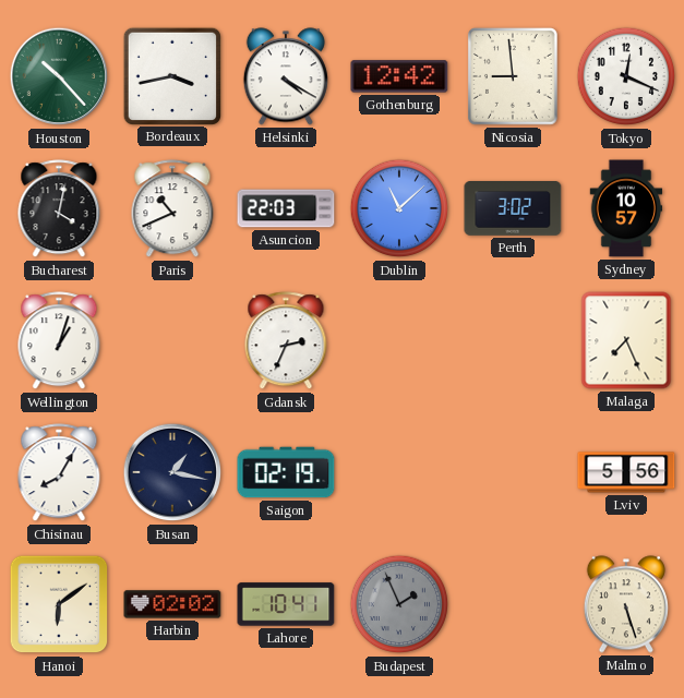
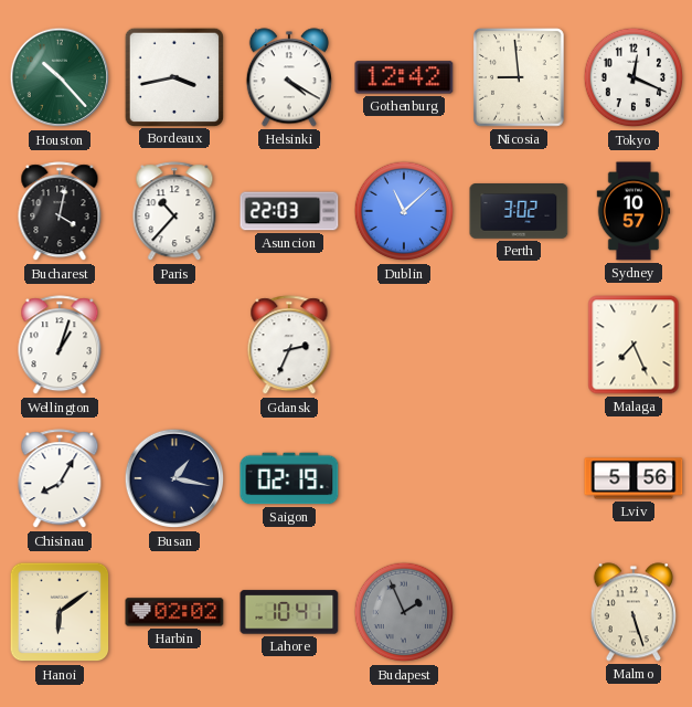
Paris: 10:41 -> 10:37
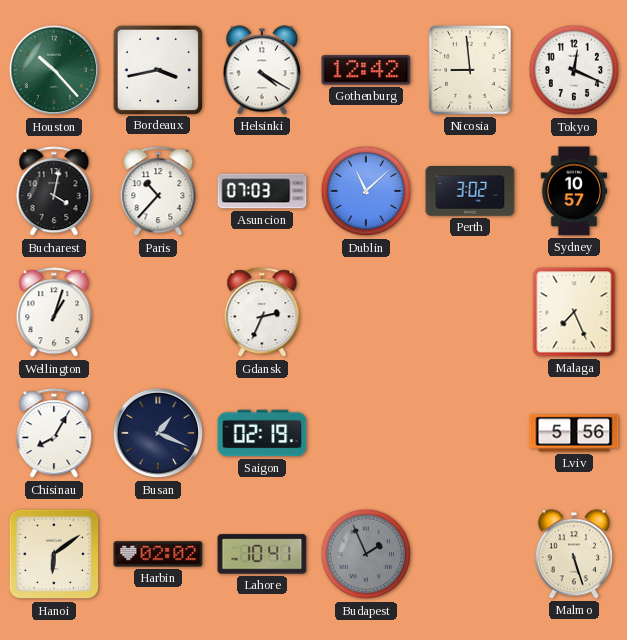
Asuncion: 22:03 -> 07:03
Busan: 1:17 -> 1:19
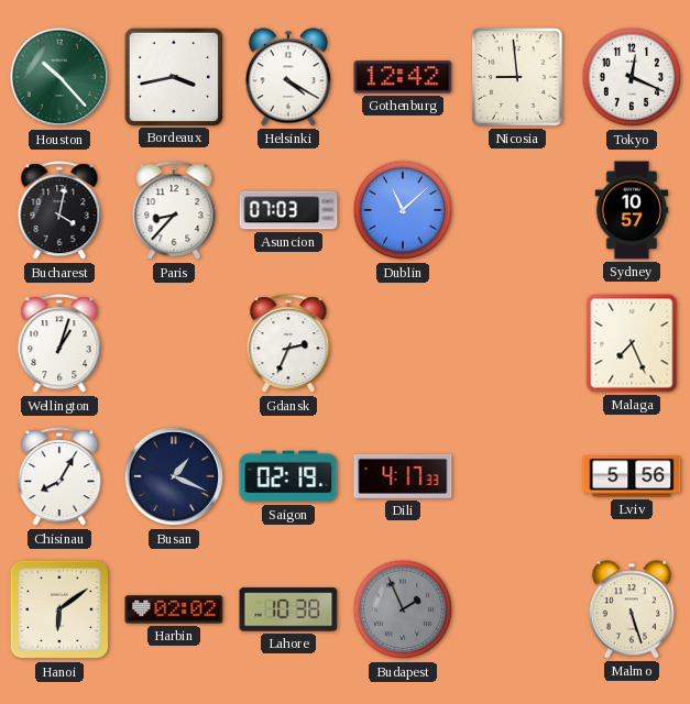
Paris: 10:37 -> 8:37
Perth: 3:02 -> none
Dili: none -> 4:17
Lahore: 10:41 -> 10:38
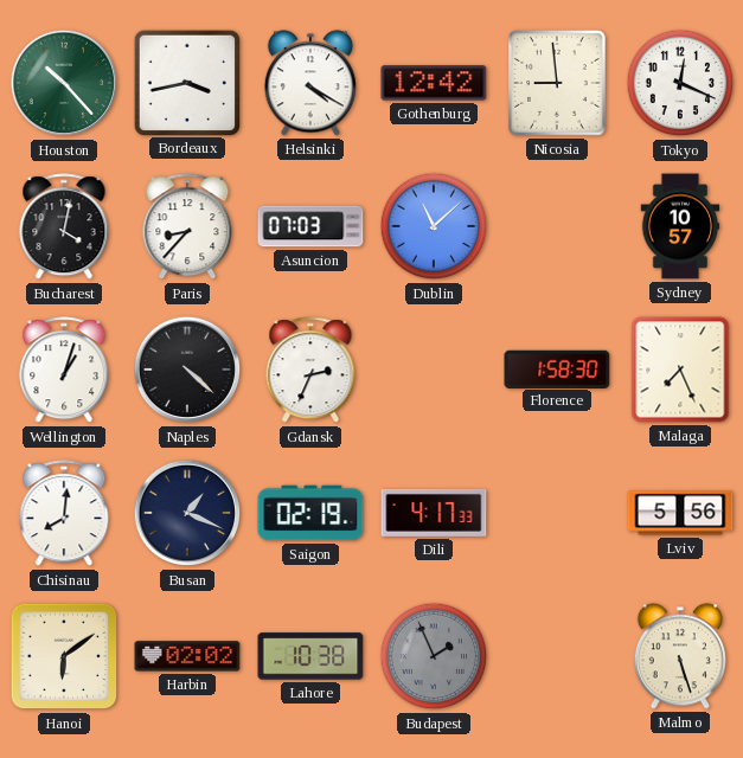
Naples: none -> 4:22
Florence: none -> 1:58
Chisinau: 8:05 -> 8:01
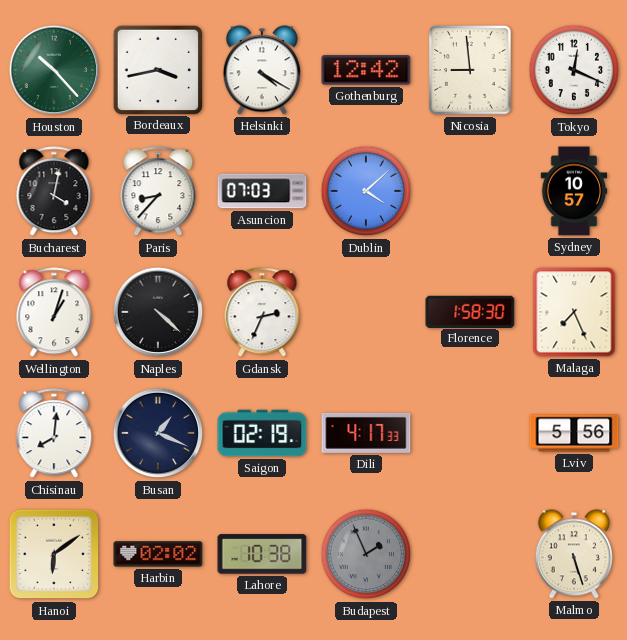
Dublin: 11:08 -> 4:08
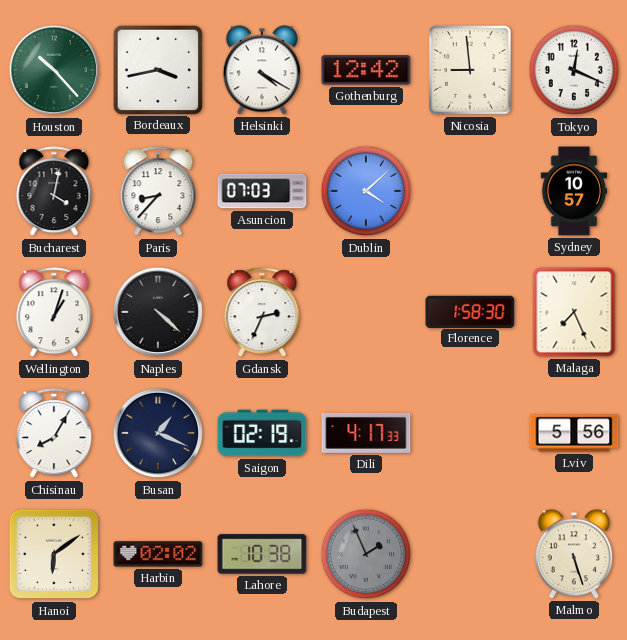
Chisinau: 8:01 -> 8:05
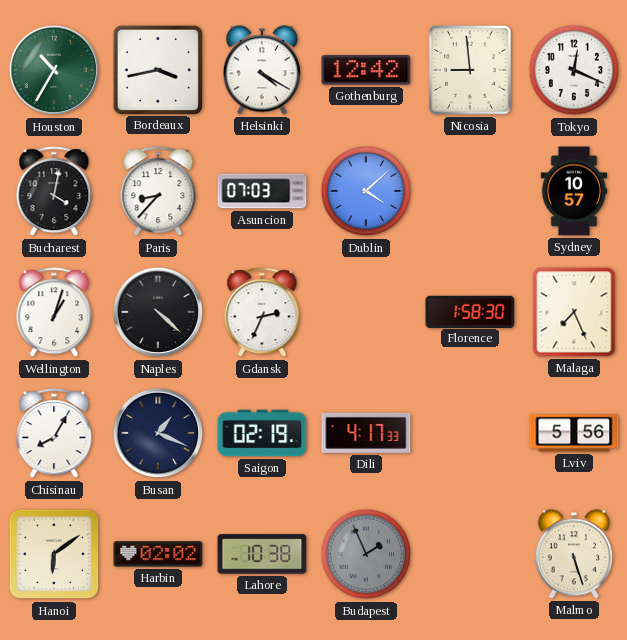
Houston: 10:23 -> 10:35
